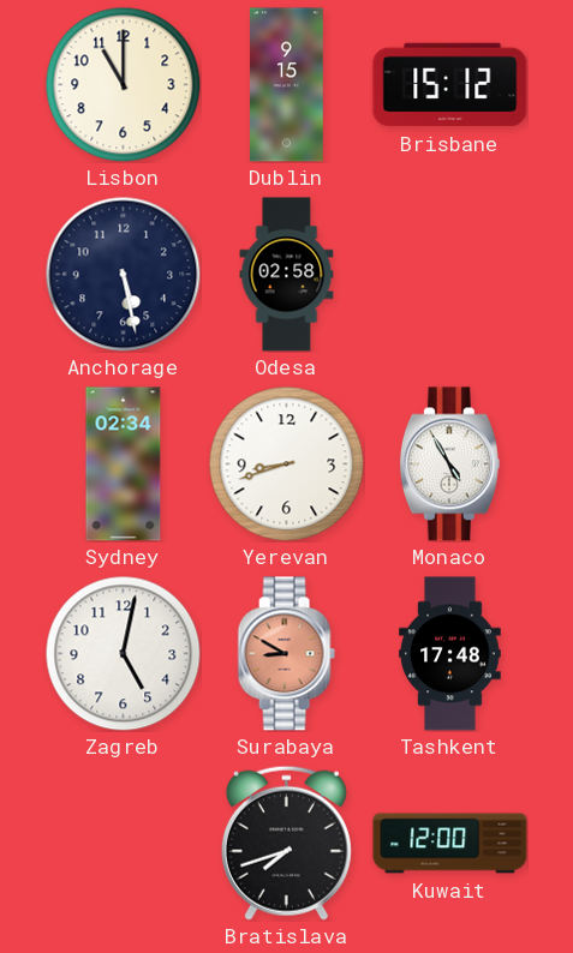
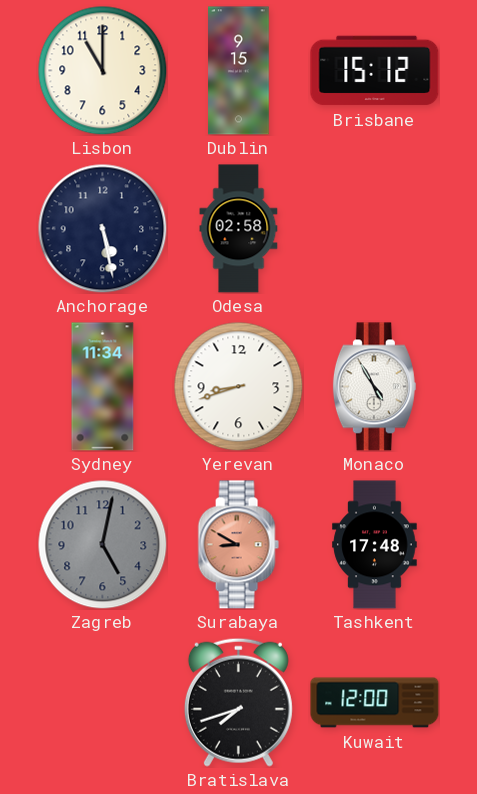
Sydney: 02:34 -> 11:34
Zagreb dial: white -> grey
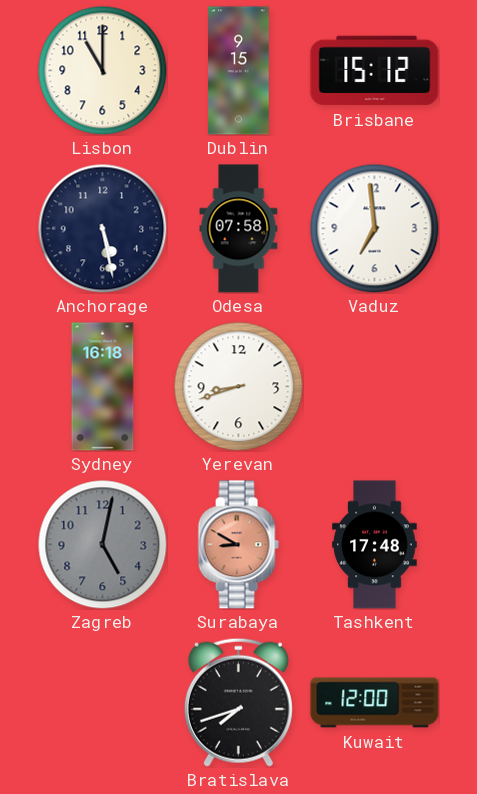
Odesa: 02:58 -> 07:58
Vaduz: none -> 6:59
Sydney: 11:34 -> 16:18
Monaco: 4:55 -> none
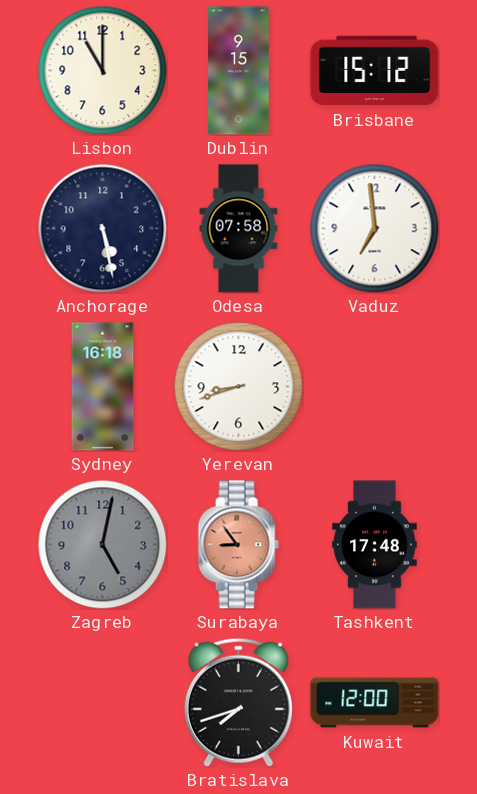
Surabaya: 8:50 -> 8:54
